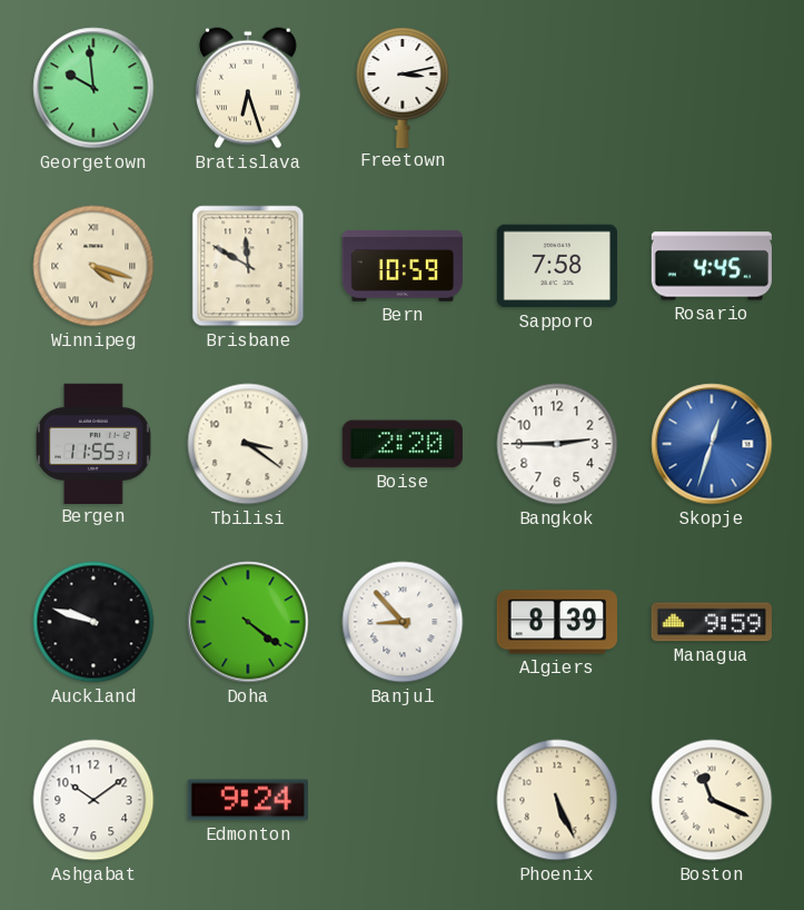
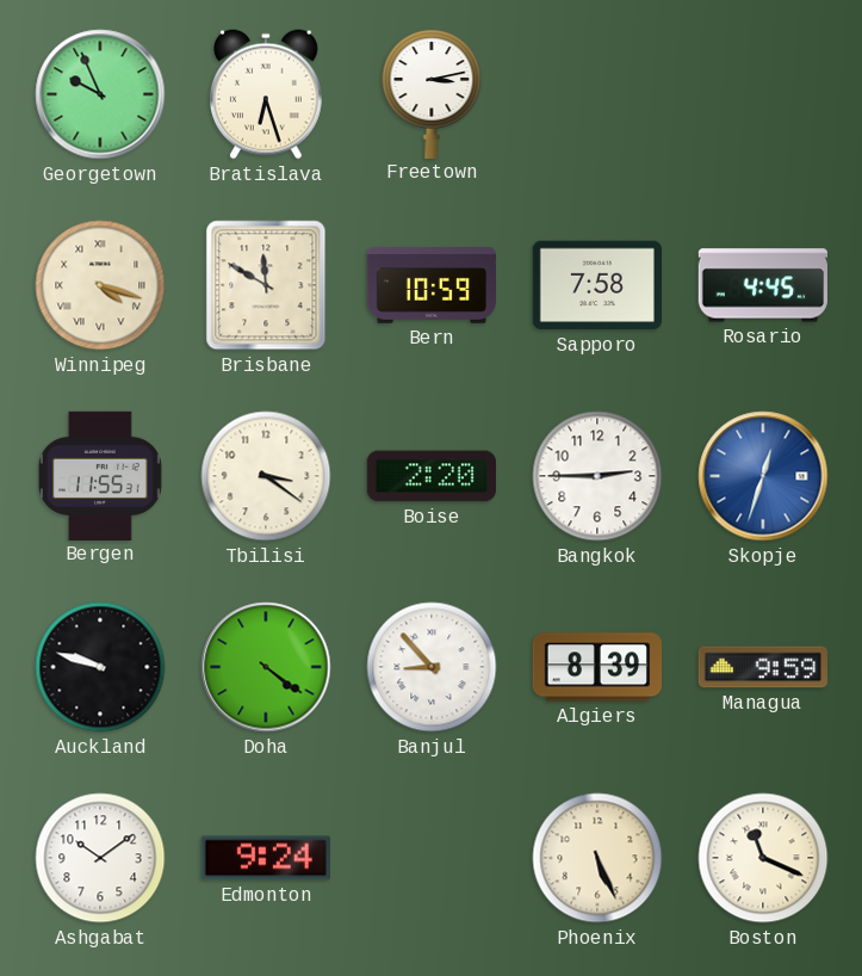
Georgetown: 9:59 -> 9:56
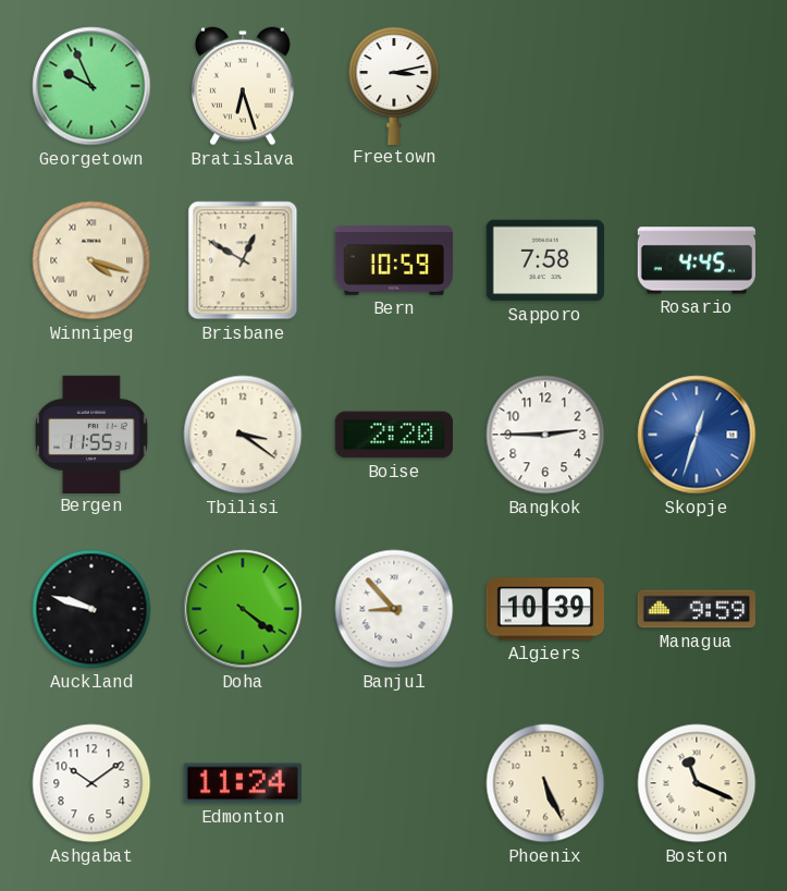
Brisbane: 11:50 -> 12:50
Algiers: 8:39 -> 10:39
Edmonton: 9:24 -> 11:24
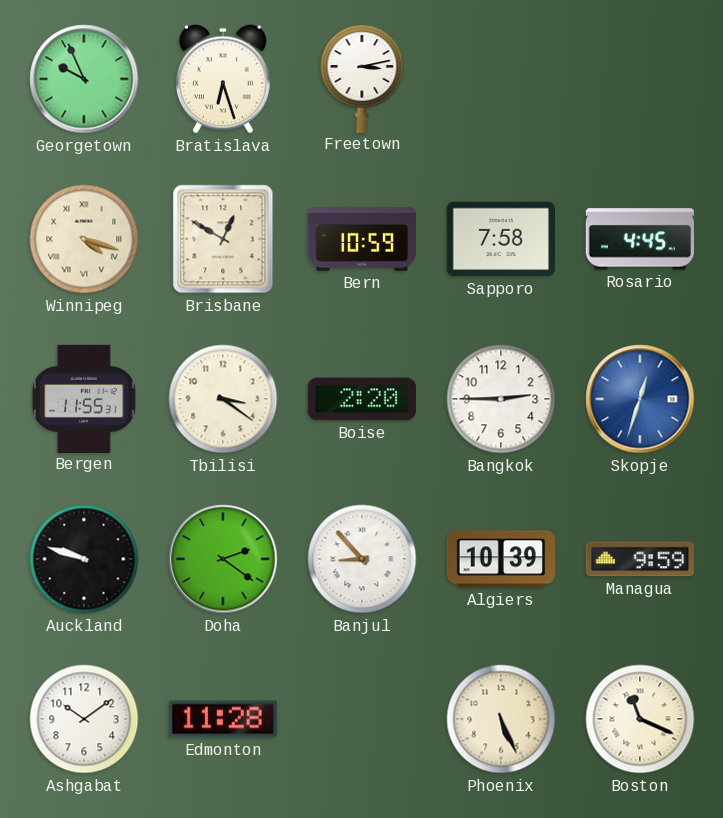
Doha: 4:21 -> 2:21
Edmonton: 11:24 -> 11:28
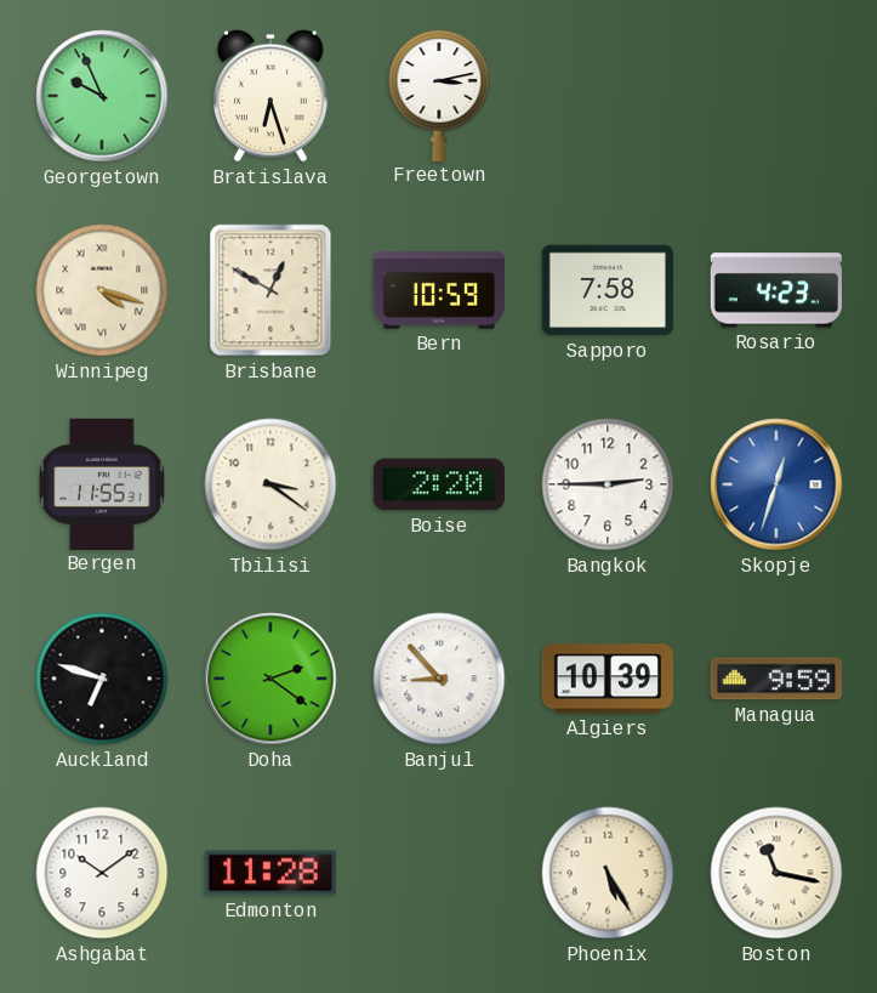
Rosario: 4:45 -> 4:23
Auckland: 9:48 -> 6:48
Phoenix: 5:26 -> 5:25
Boston: 11:19 -> 11:17
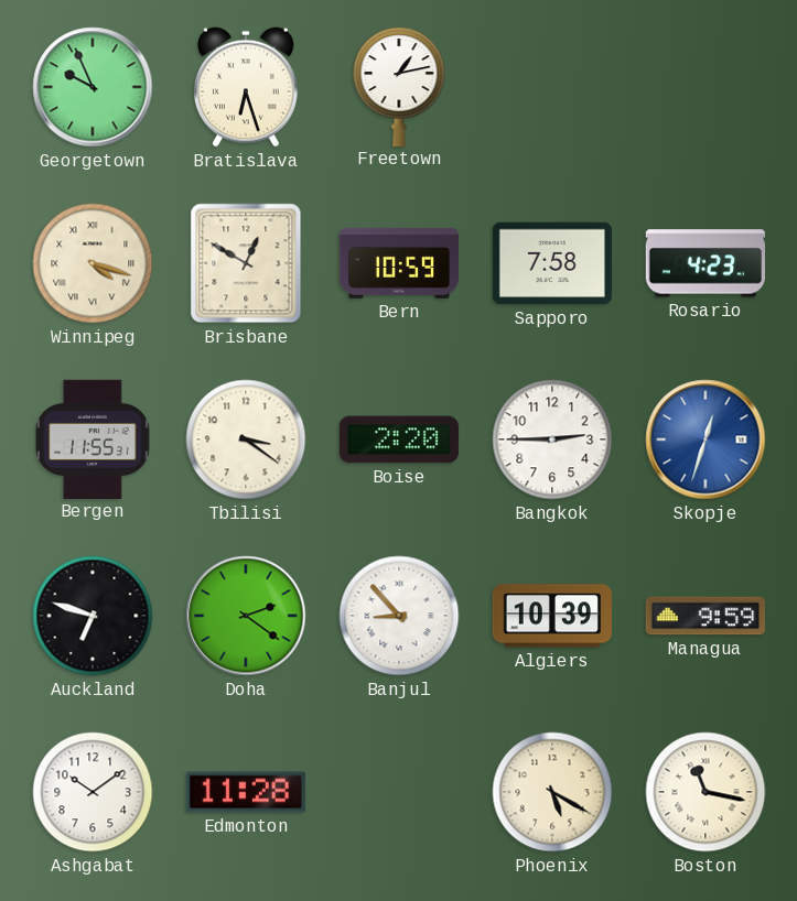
Freetown: 3:13 -> 1:13
Phoenix: 5:25 -> 5:20
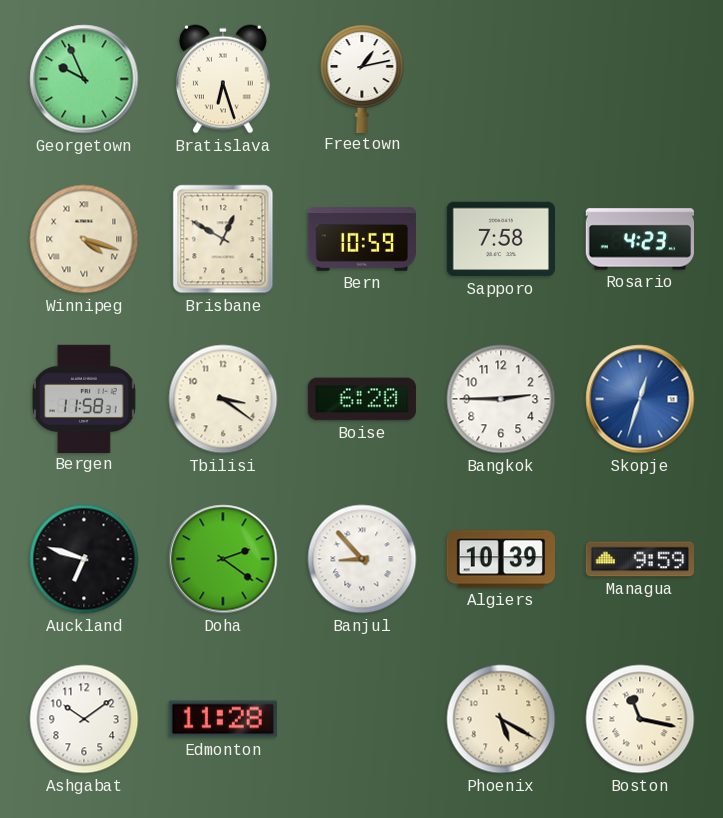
Bergen: 11:55 -> 11:58
Boise: 2:20 -> 6:20
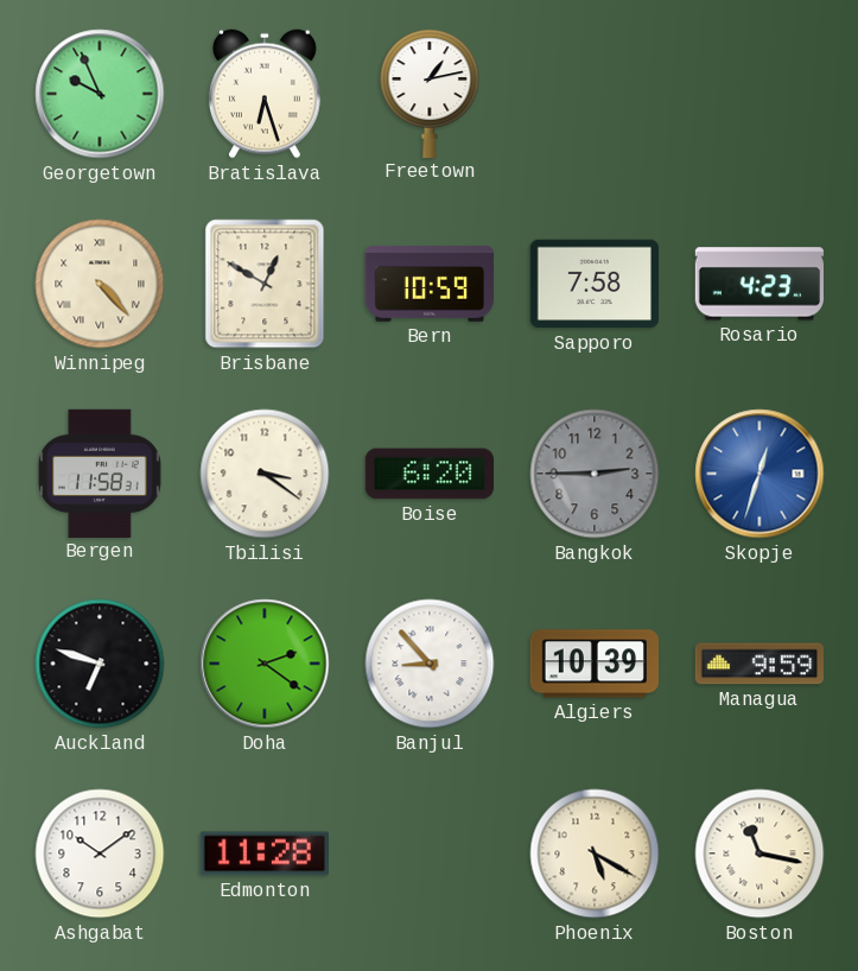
Winnipeg: 4:18 -> 4:23
Bangkok dial: white -> grey
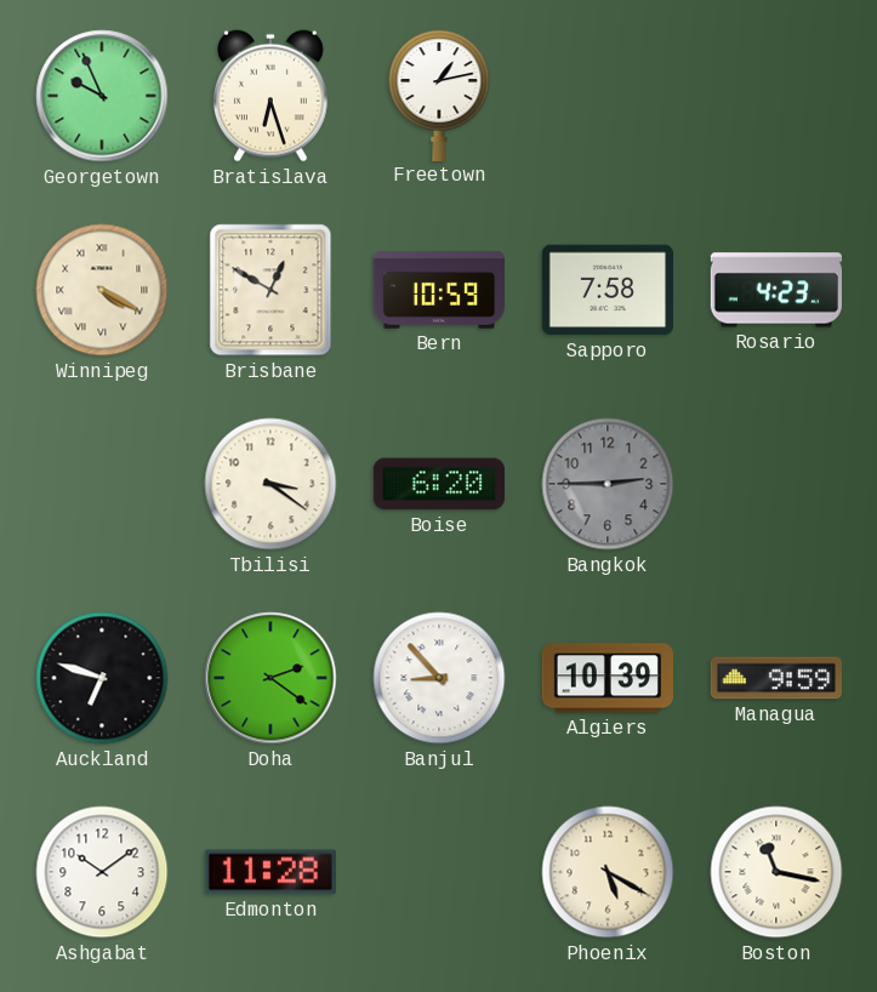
Winnipeg: 4:23 -> 4:20
Bergen: 11:58 -> none
Skopje: 12:33 -> none
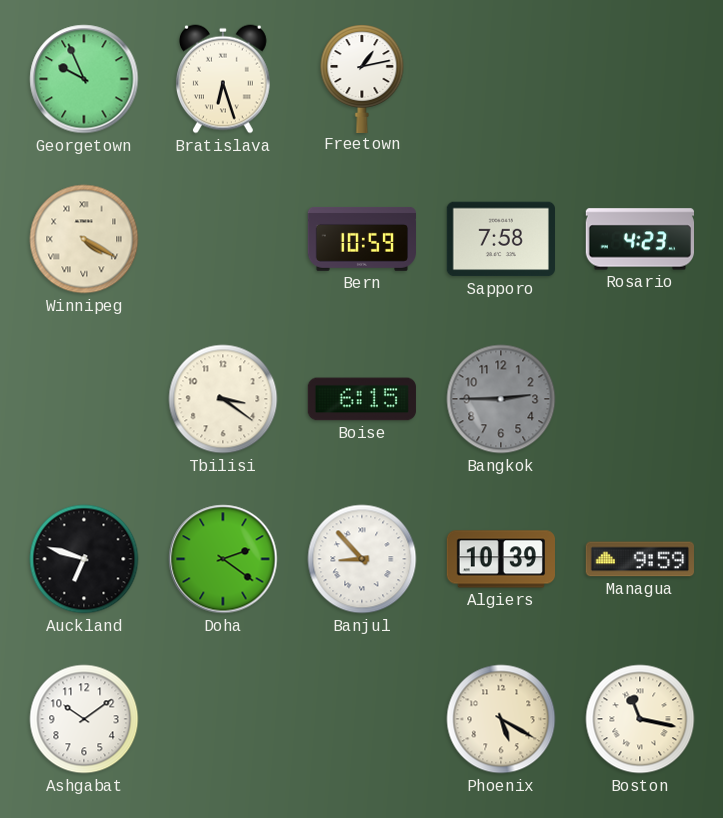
Brisbane: 12:50 -> none
Boise: 6:20 -> 6:15
Edmonton: 11:28 -> none
